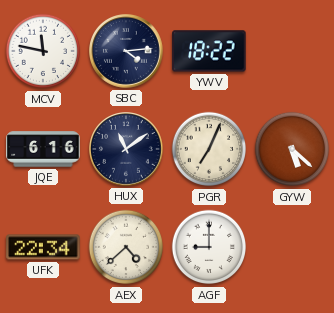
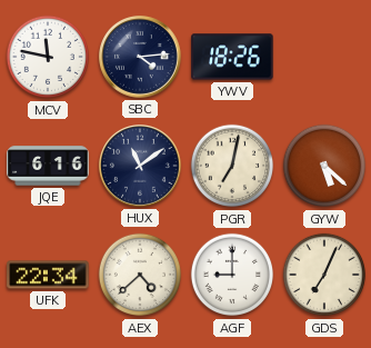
YWV: 18:22 -> 18:26
PGR: 7:04 -> 7:02
GDS: none -> 7:04
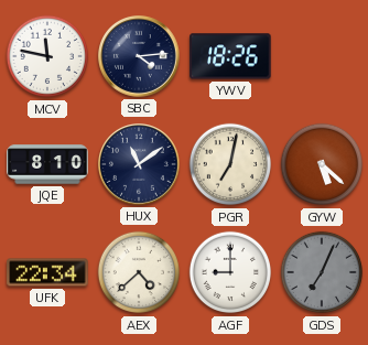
JQE: 6:16 -> 8:10
GDS dial: cream -> grey
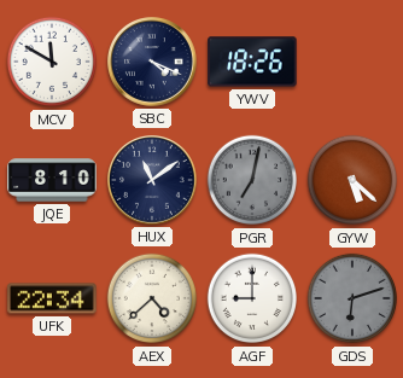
MCV: 11:47 -> 11:50
SBC: 4:14 -> 4:19
PGR dial: cream -> grey
GDS: 7:04 -> 6:12
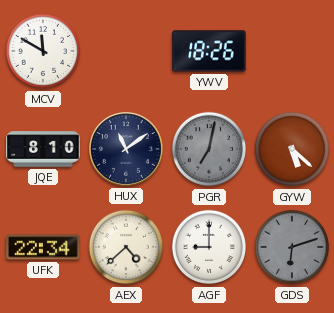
SBC: 4:19 -> none
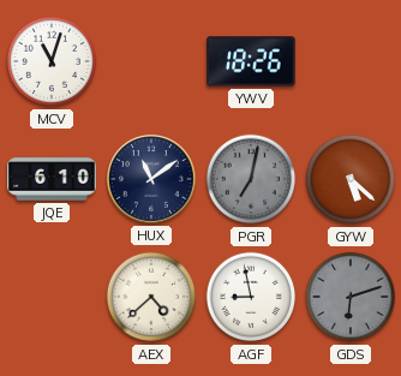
MCV: 11:50 -> 11:03
JQE: 8:10 -> 6:10
UFK: 22:34 -> none
AGF: 9:00 -> 8:58
